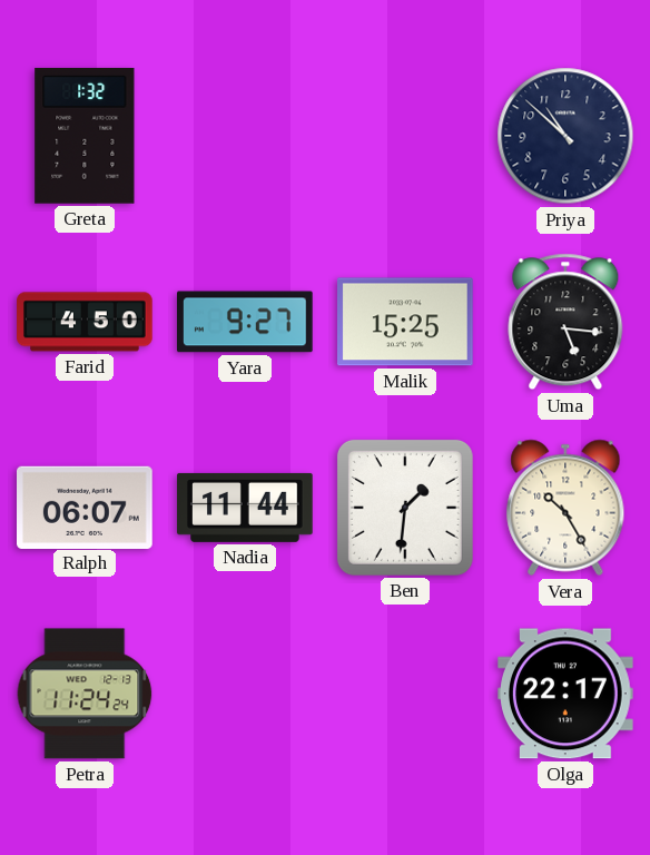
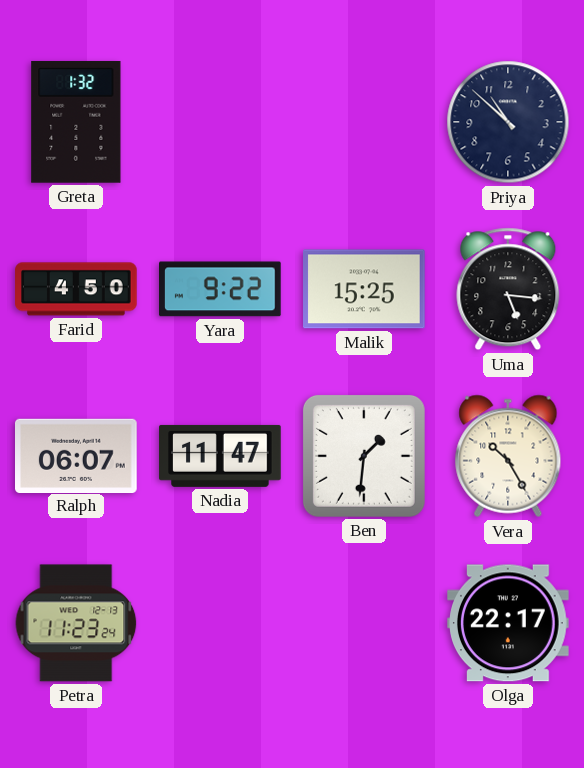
Yara: 9:27 -> 9:22
Nadia: 11:44 -> 11:47
Petra: 11:24 -> 11:23
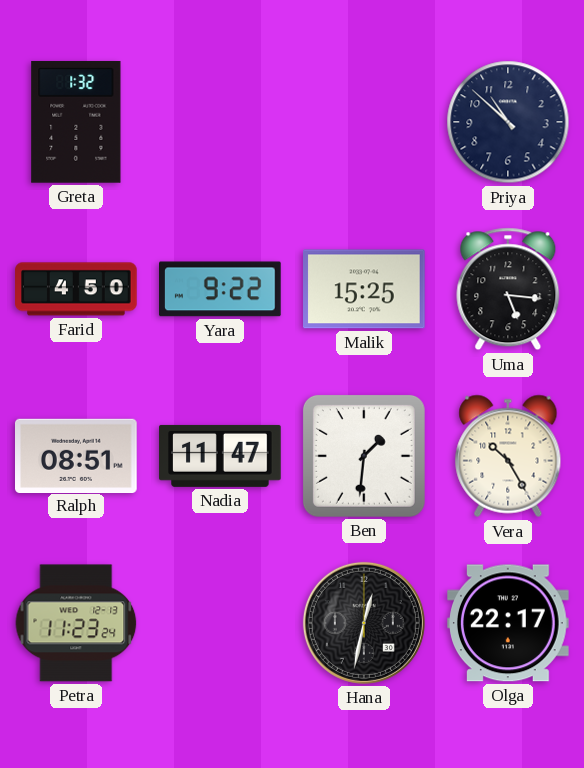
Ralph: 06:07 -> 08:51
Hana: none -> 12:32
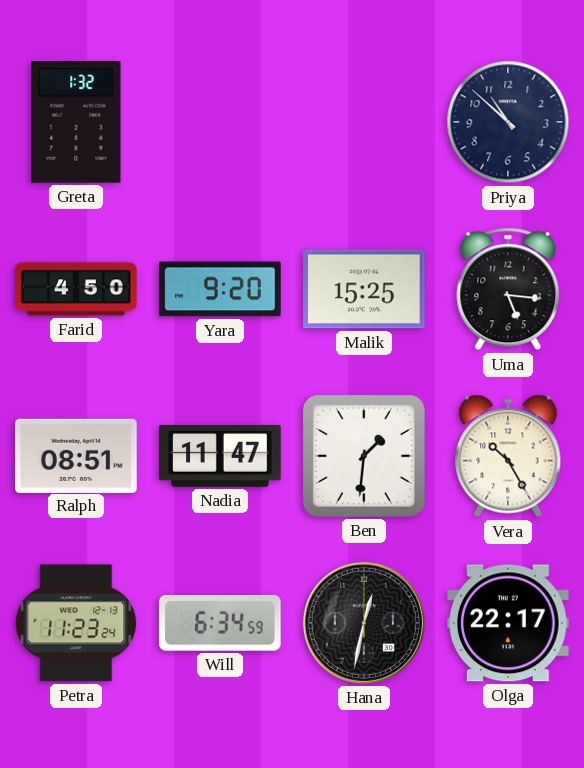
Yara: 9:22 -> 9:20
Will: none -> 6:34
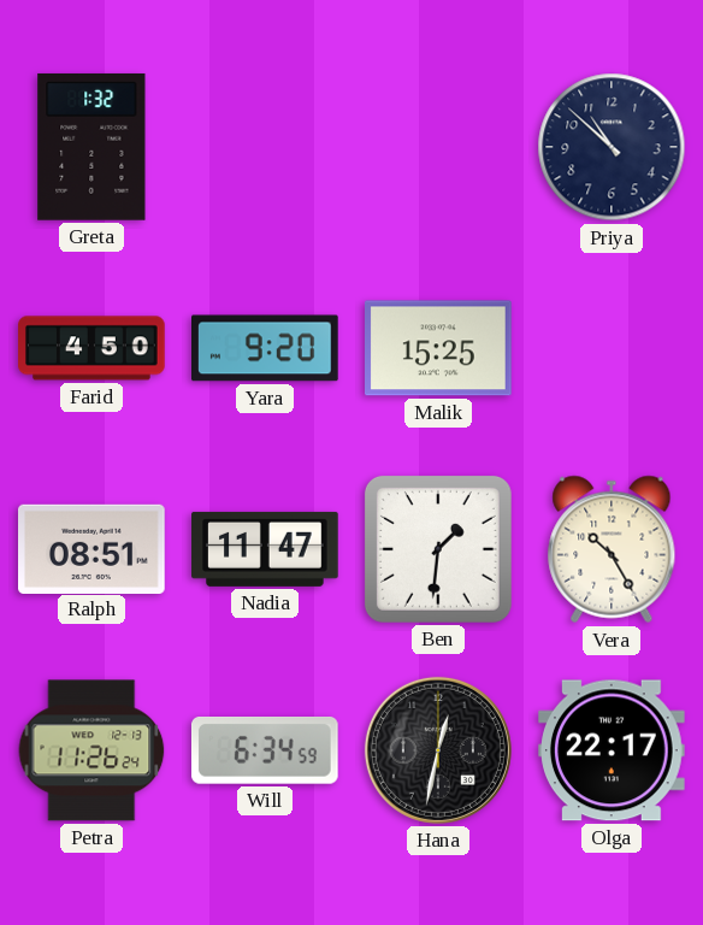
Uma: 5:16 -> none
Petra: 11:23 -> 11:26
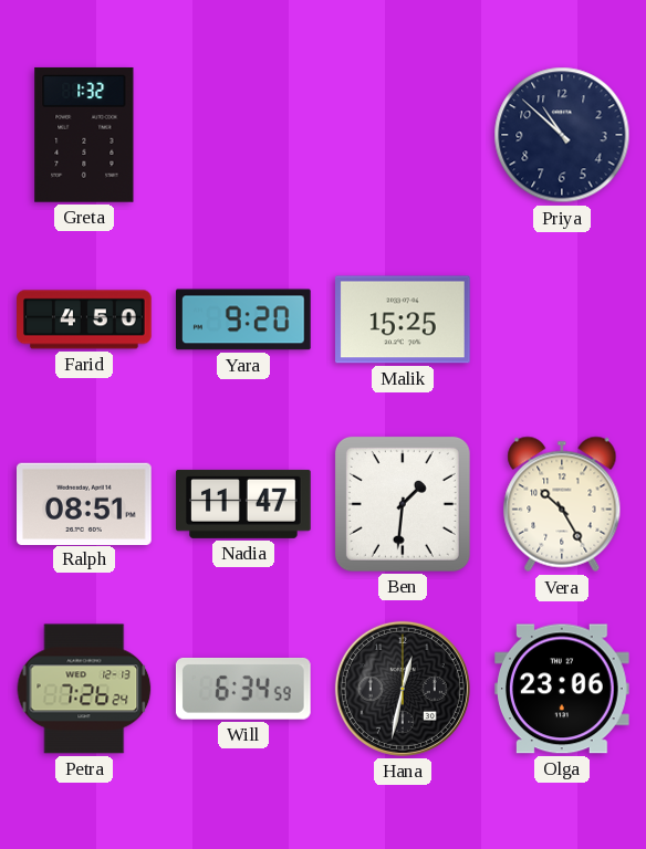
Petra: 11:26 -> 7:26
Olga: 22:17 -> 23:06
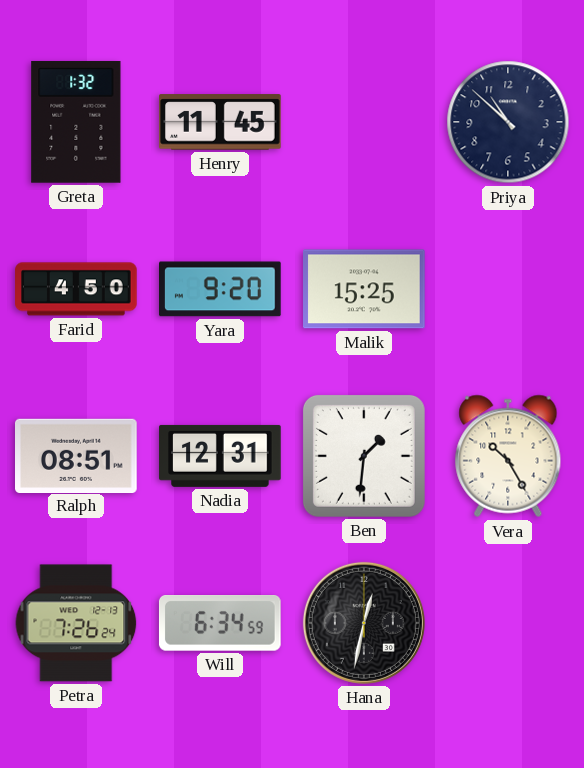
Henry: none -> 11:45
Nadia: 11:47 -> 12:31
Olga: 23:06 -> none
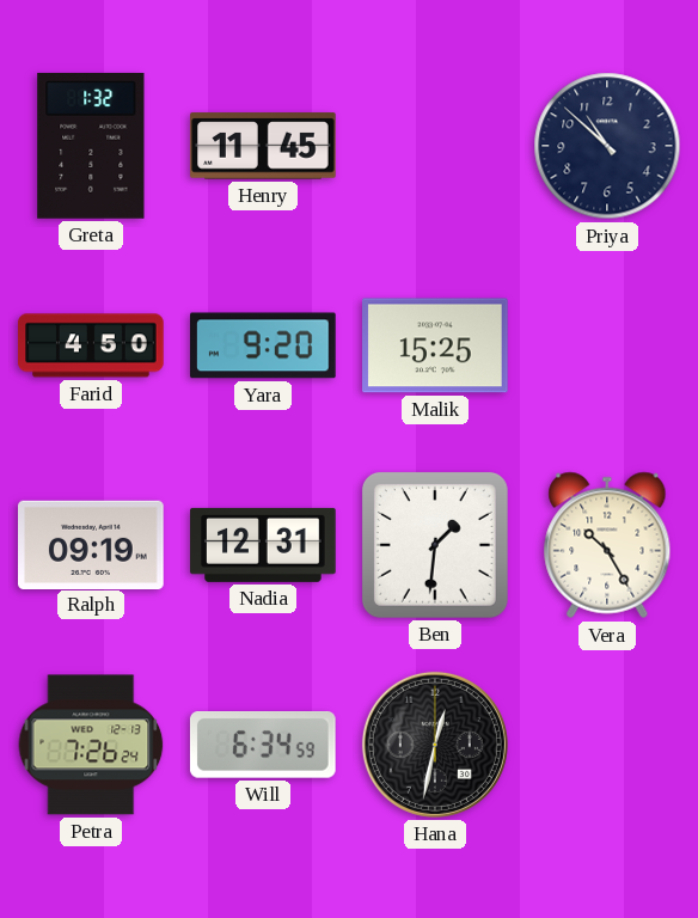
Ralph: 08:51 -> 09:19
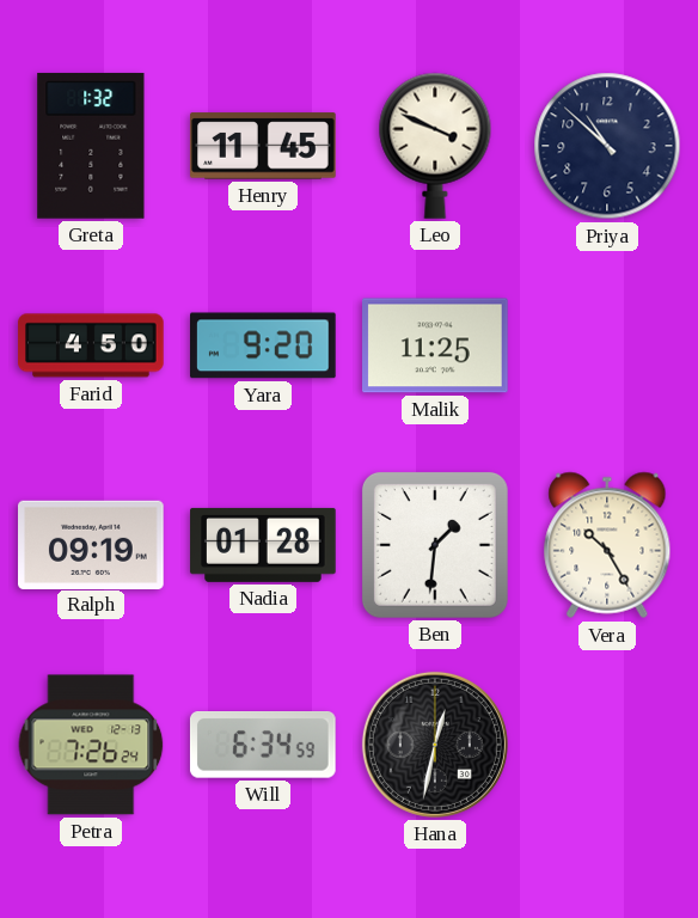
Leo: none -> 3:49
Malik: 15:25 -> 11:25
Nadia: 12:31 -> 01:28
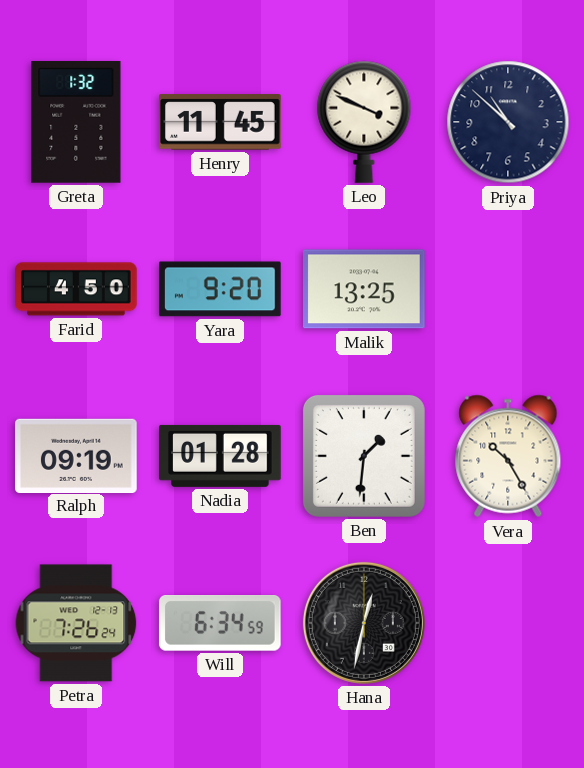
Malik: 11:25 -> 13:25
